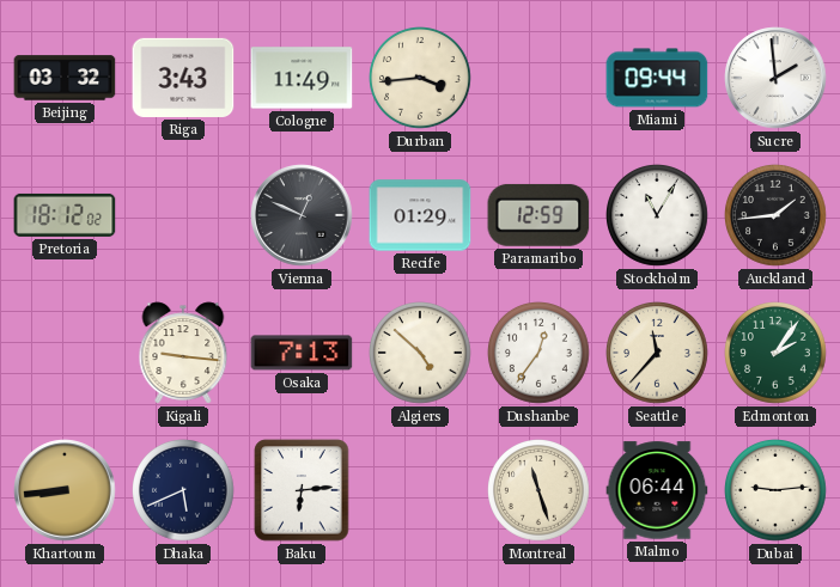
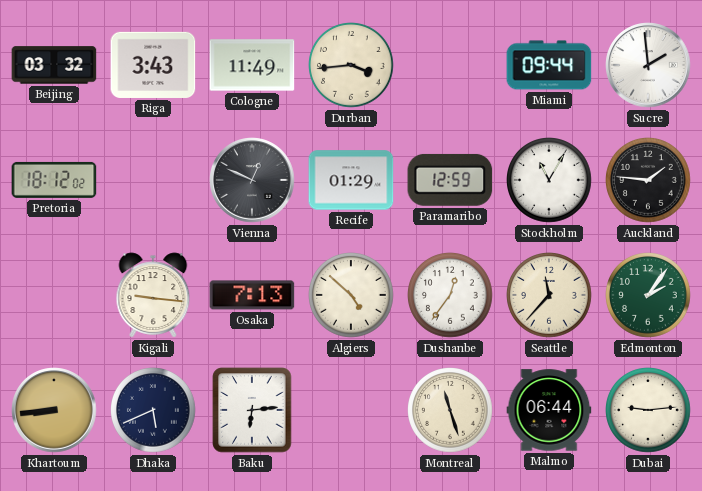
Auckland: 1:44 -> 1:46
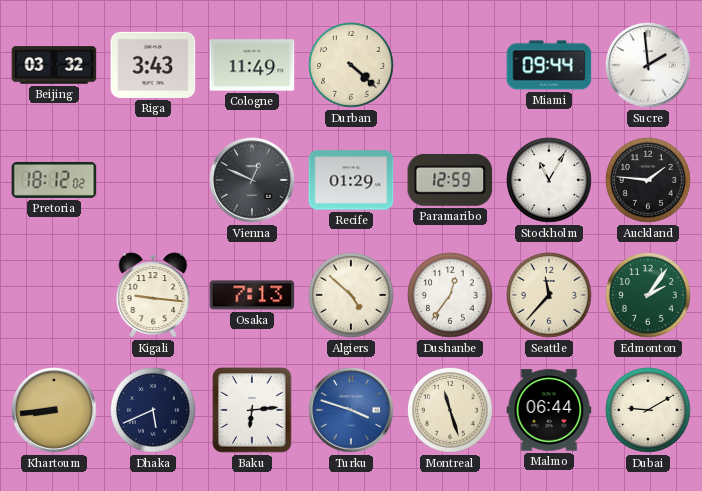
Durban: 3:44 -> 4:22
Turku: none -> 3:48
Dubai: 9:14 -> 9:10
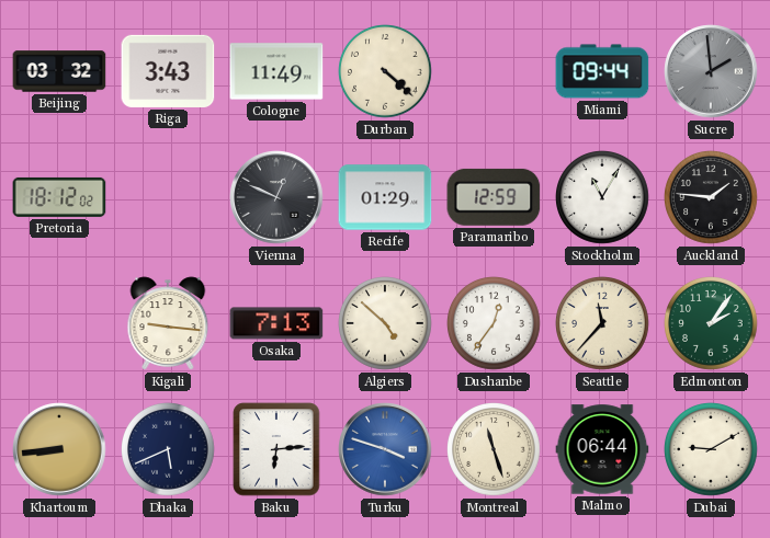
Sucre dial: white -> grey
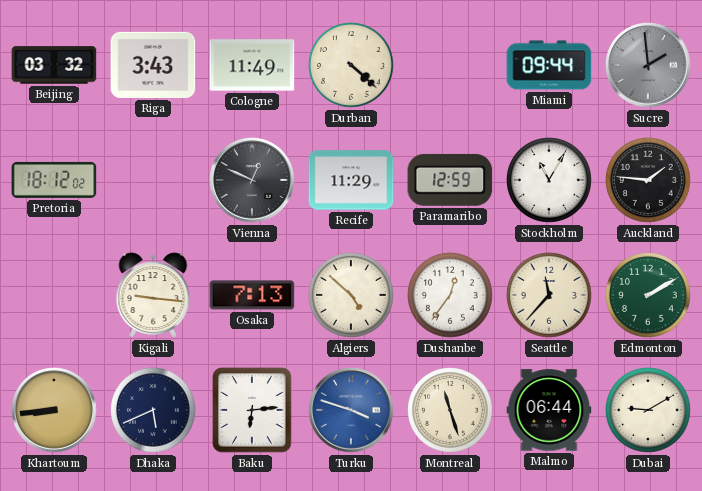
Recife: 01:29 -> 11:29
Edmonton: 2:06 -> 2:10
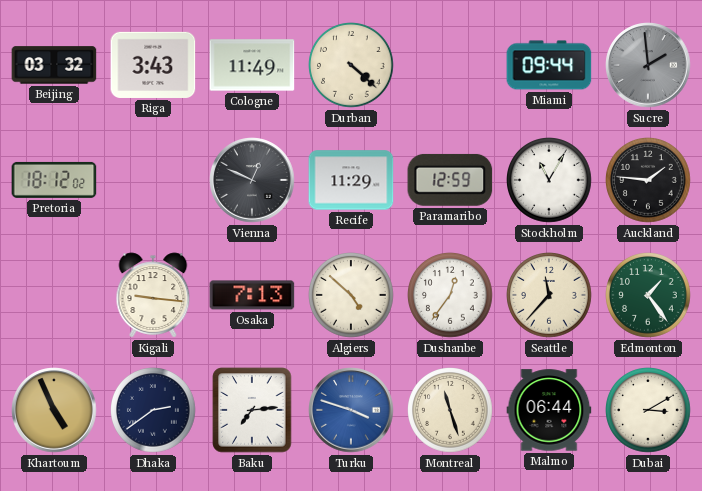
Edmonton: 2:10 -> 1:24
Khartoum: 8:44 -> 4:56
Dhaka: 5:41 -> 2:39
Baku: 6:14 -> 7:14
Dubai: 9:10 -> 3:10
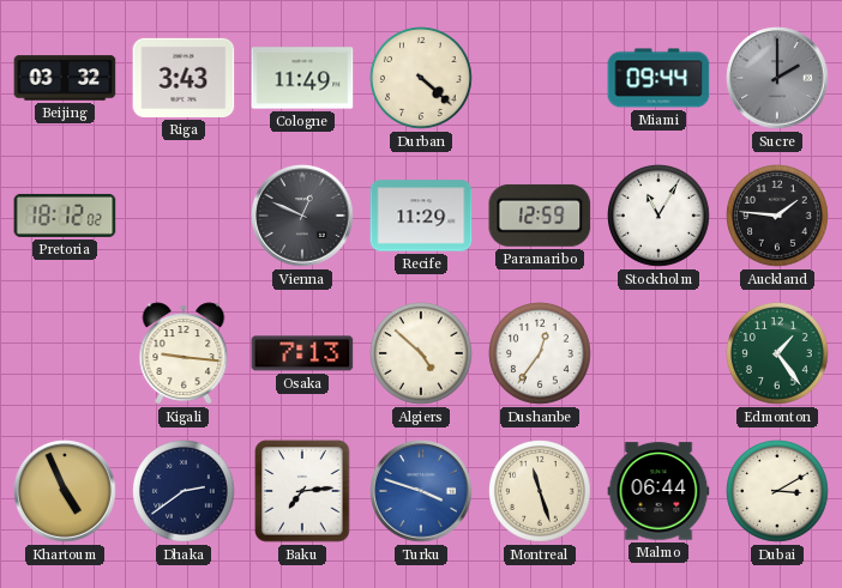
Sucre: 1:59 -> 2:00
Seattle: 11:37 -> none
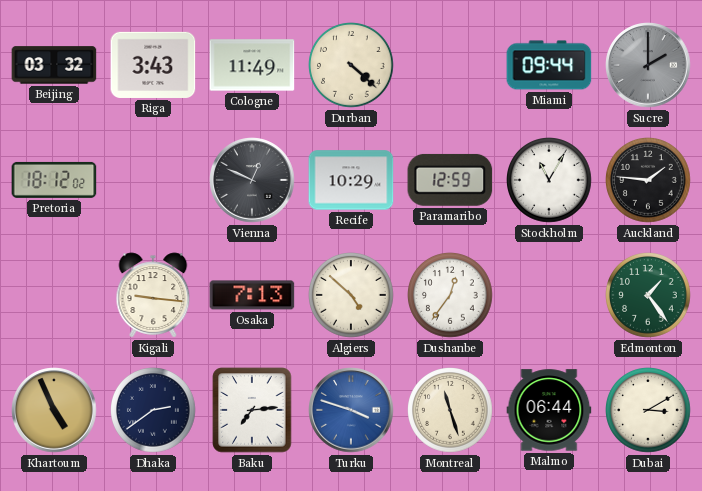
Recife: 11:29 -> 10:29
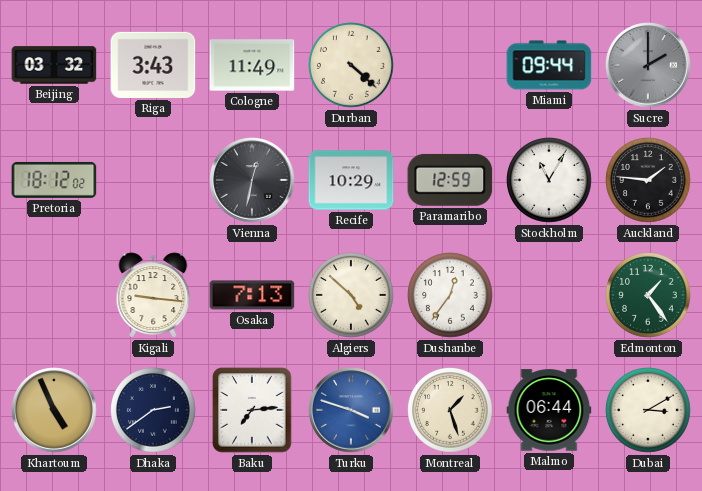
Vienna: 12:49 -> 12:32
Montreal: 11:27 -> 1:27
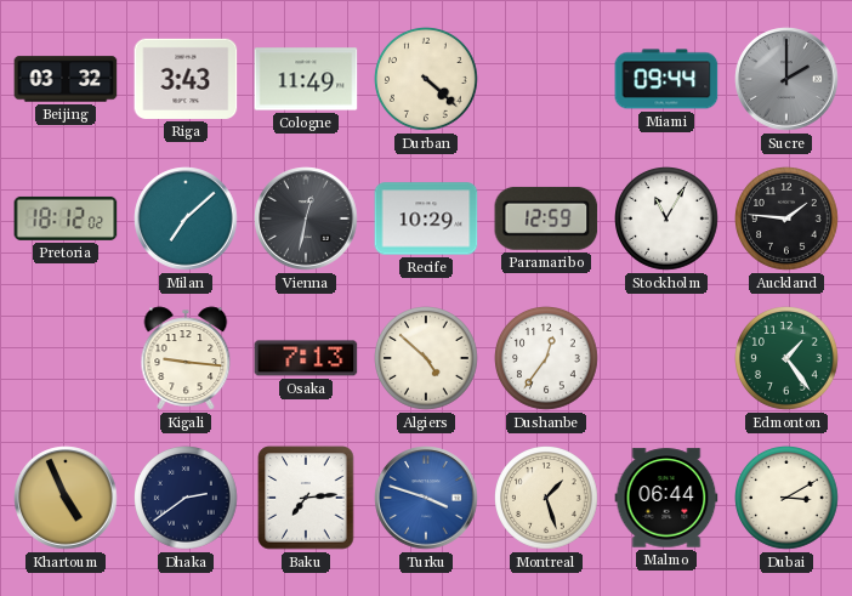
Milan: none -> 7:08
